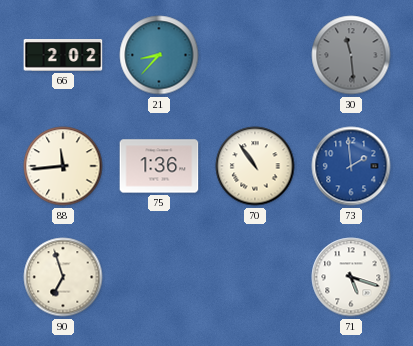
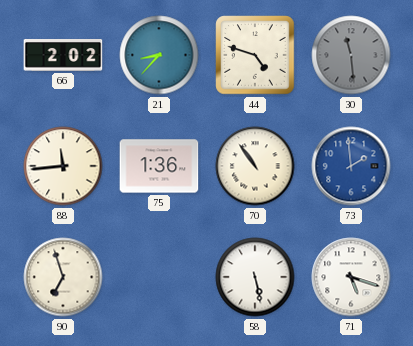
44: none -> 4:48
58: none -> 5:28
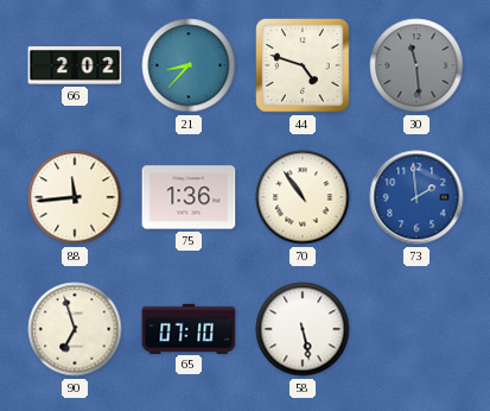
65: none -> 07:10
71: 5:18 -> none
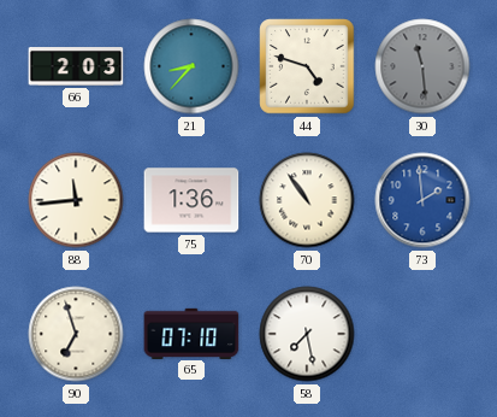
66: 2:02 -> 2:03
58: 5:28 -> 7:28
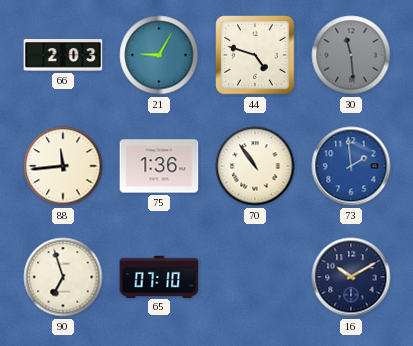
21: 8:37 -> 9:05
58: 7:28 -> none
16: none -> 10:10
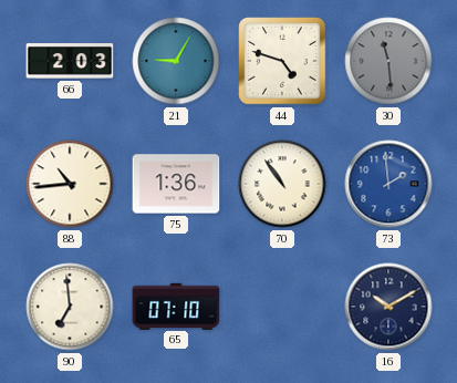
88: 11:44 -> 10:44
90: 6:57 -> 6:59
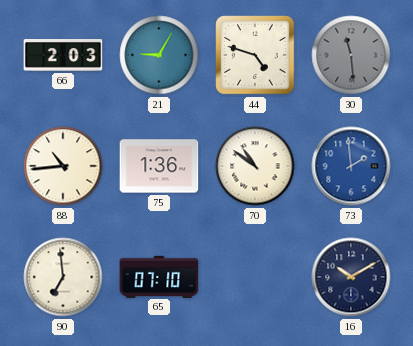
70: 10:54 -> 10:51
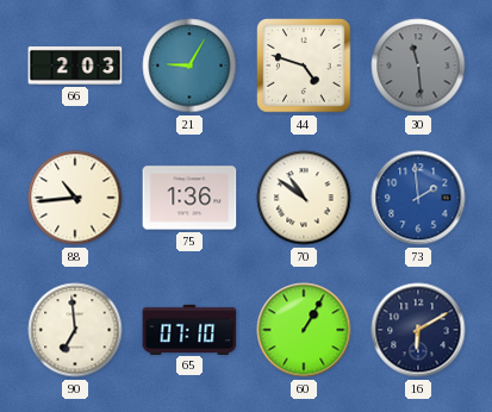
60: none -> 1:05
16: 10:10 -> 6:10
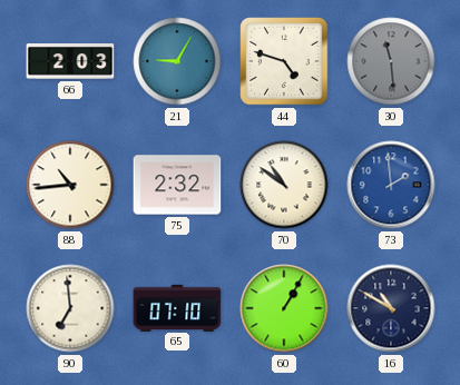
75: 1:36 -> 2:32
16: 6:10 -> 10:50
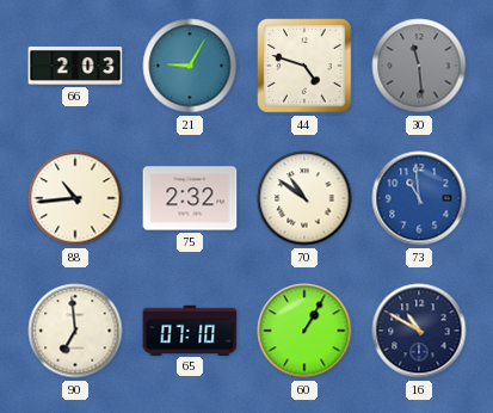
73: 1:59 -> 10:59
